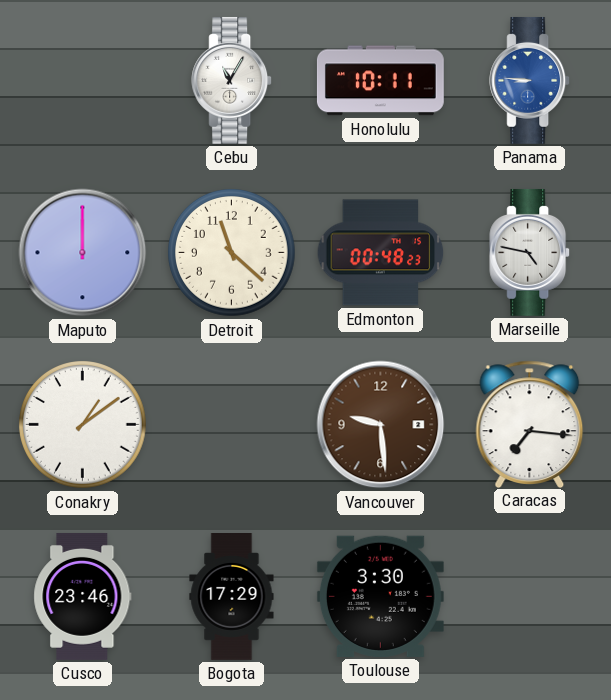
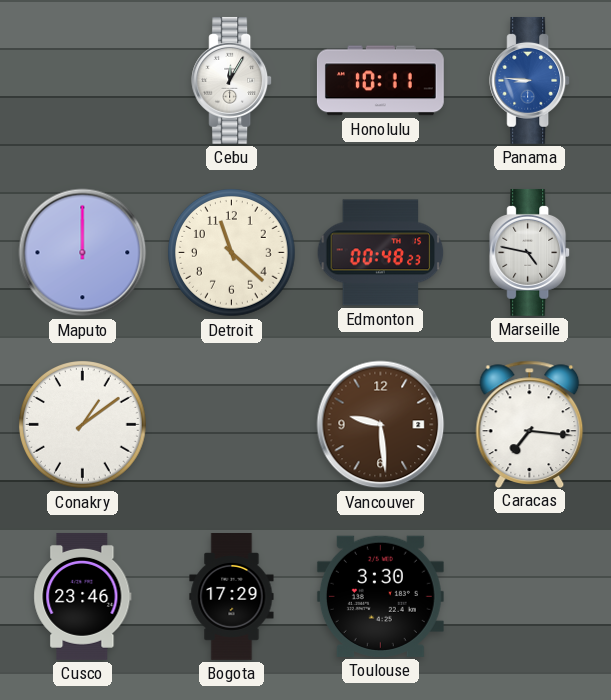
Cebu: 11:05 -> 12:05
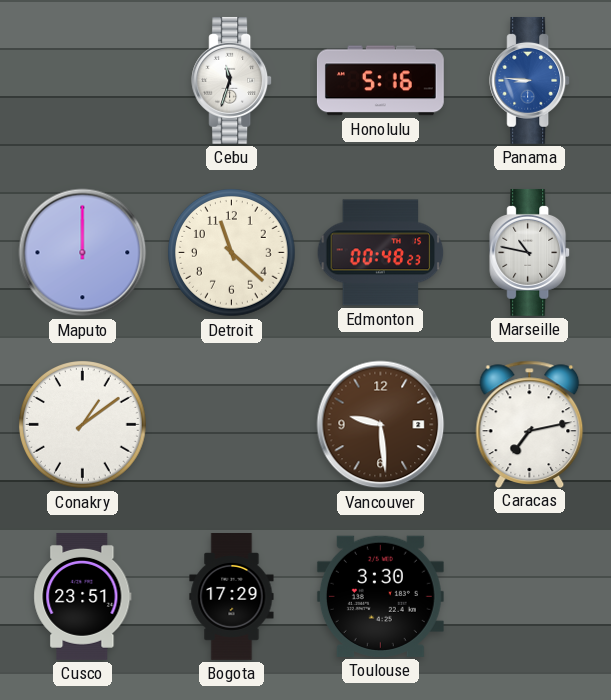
Cebu: 12:05 -> 11:33
Honolulu: 10:11 -> 5:16
Marseille: 4:47 -> 10:47
Caracas: 7:16 -> 7:13
Cusco: 23:46 -> 23:51
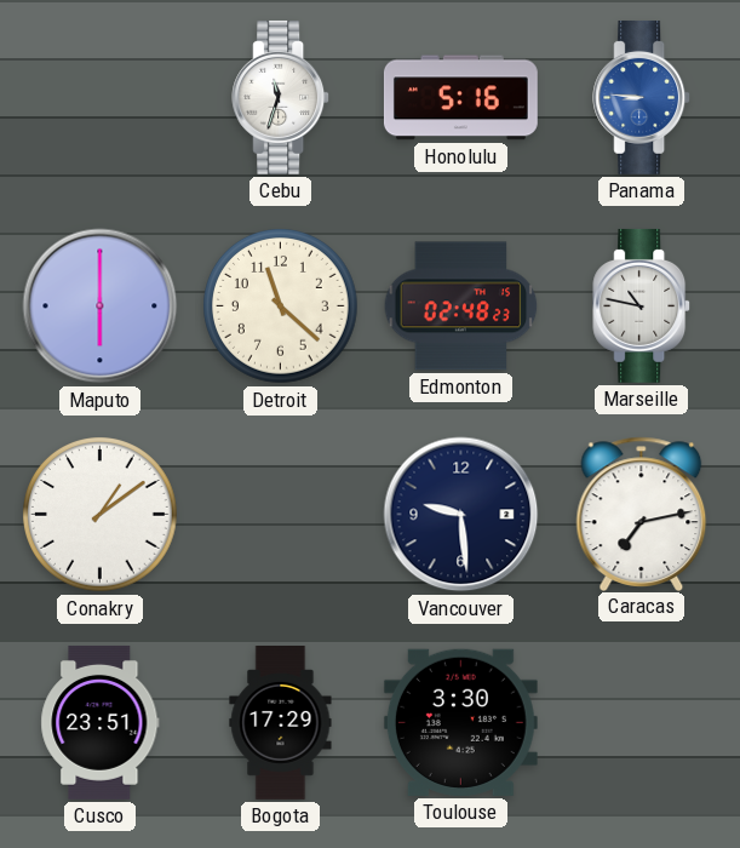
Maputo: 12:00 -> 6:00
Edmonton: 00:48 -> 02:48
Vancouver dial: brown -> navy
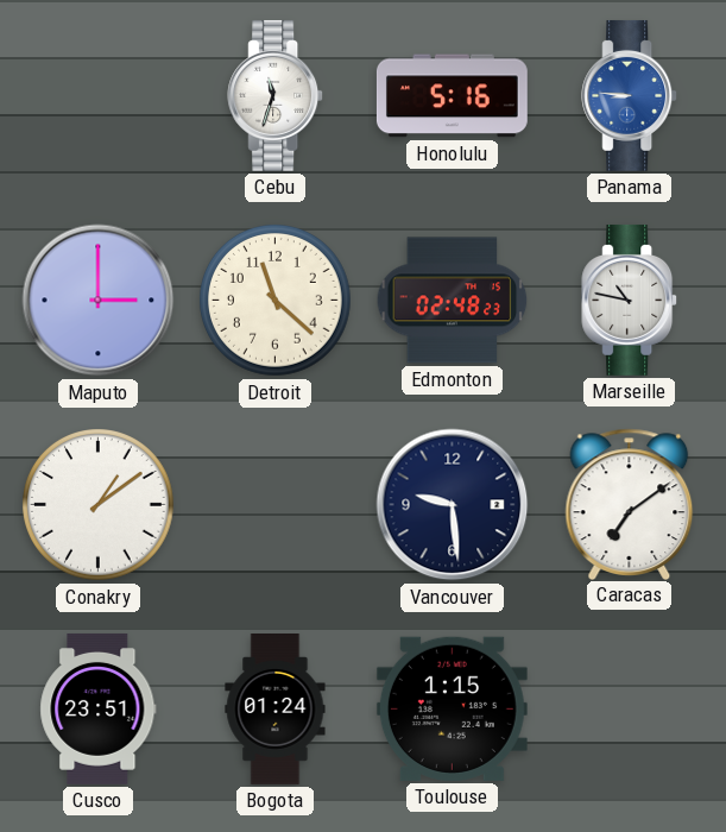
Maputo: 6:00 -> 3:00
Caracas: 7:13 -> 7:09
Bogota: 17:29 -> 01:24
Toulouse: 3:30 -> 1:15
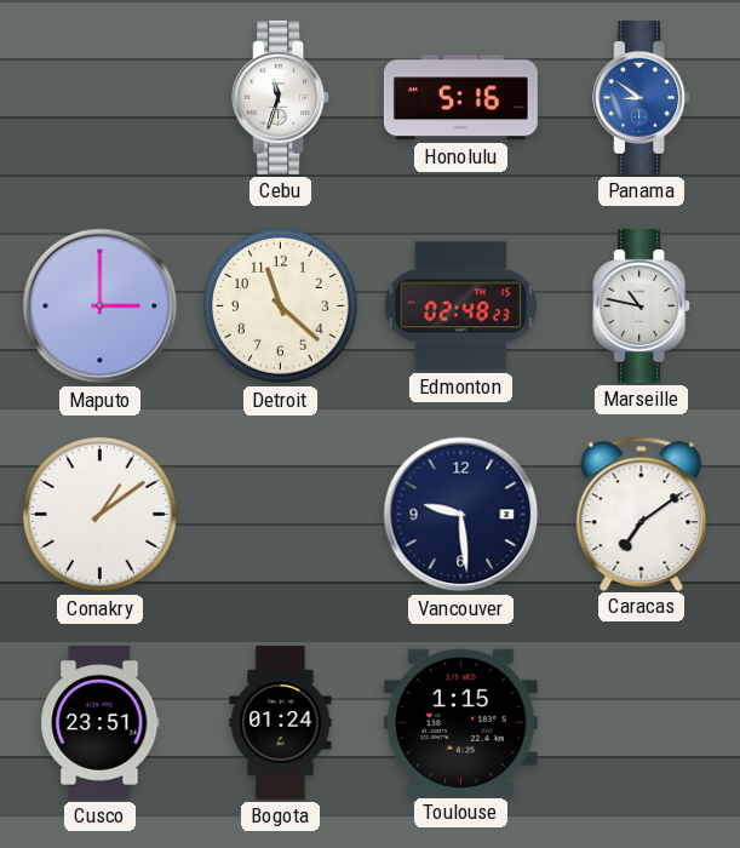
Panama: 8:46 -> 8:51
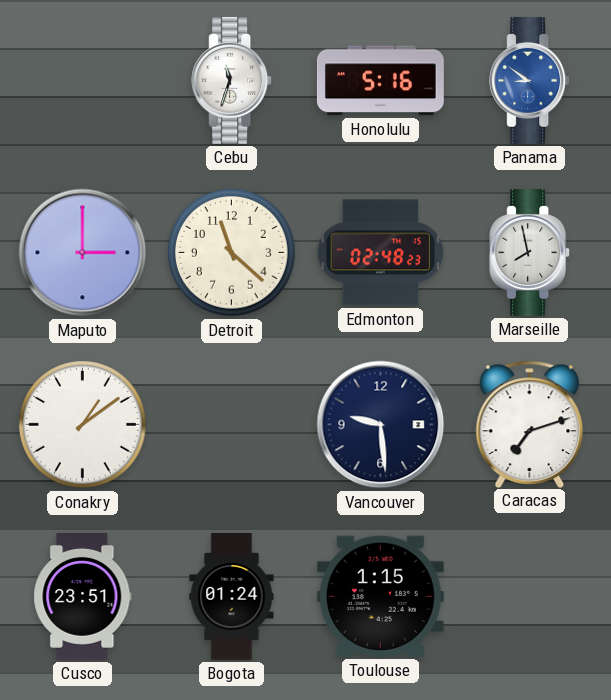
Marseille: 10:47 -> 7:58
Caracas: 7:09 -> 7:12
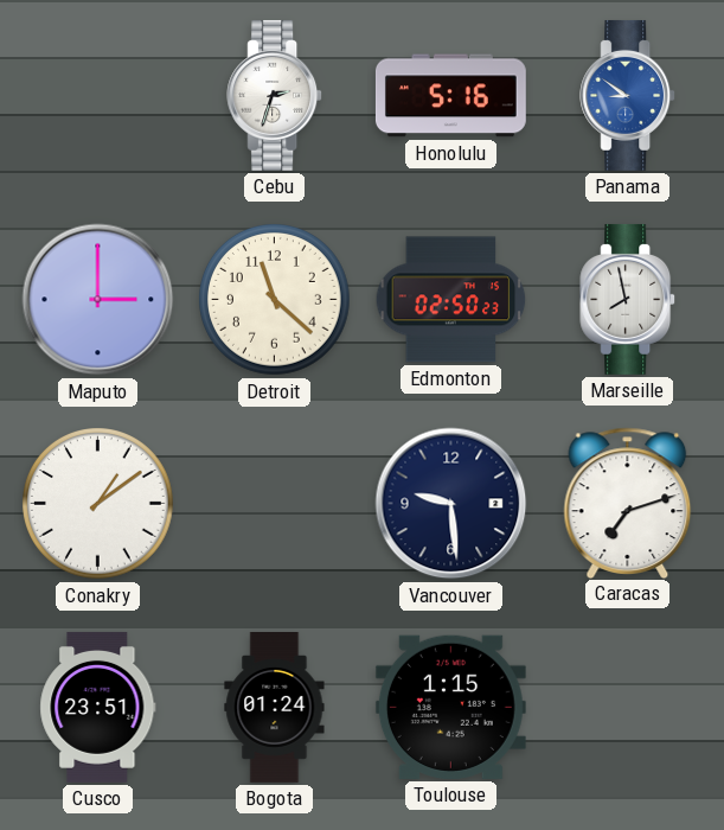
Cebu: 11:33 -> 2:33
Edmonton: 02:48 -> 02:50
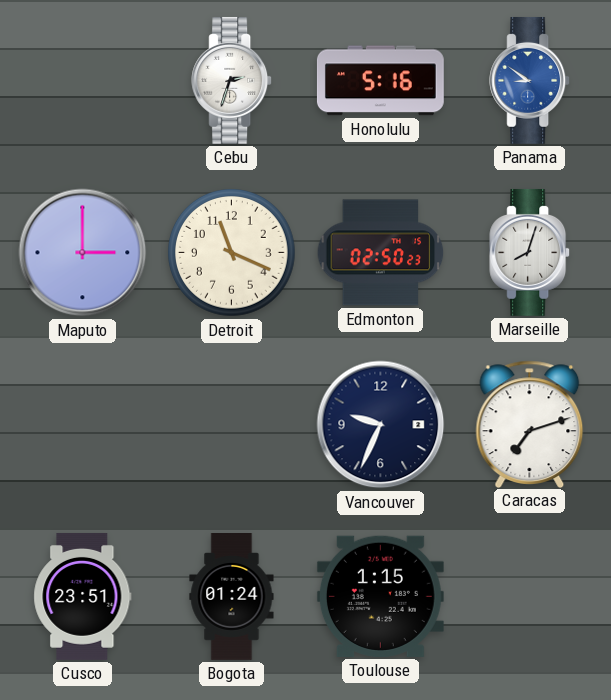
Detroit: 11:22 -> 11:19
Marseille: 7:58 -> 8:03
Conakry: 1:09 -> none
Vancouver: 9:29 -> 9:34
